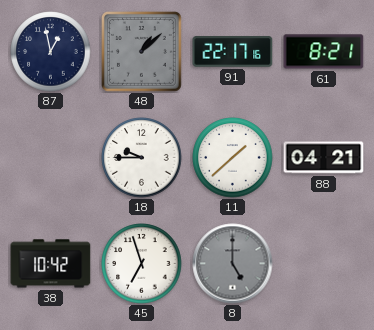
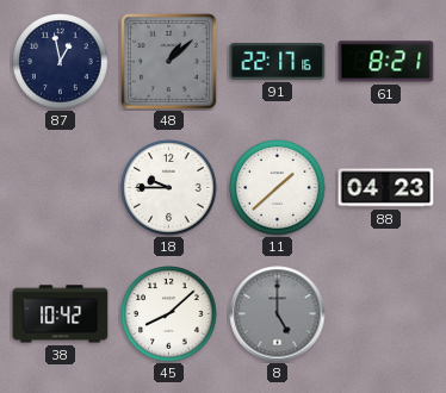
88: 04:21 -> 04:23
45: 6:57 -> 8:08
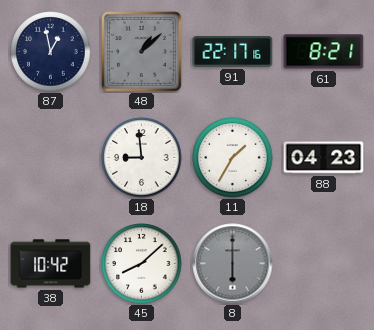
18: 9:45 -> 8:59
11: 1:38 -> 1:35
8: 5:00 -> 6:00
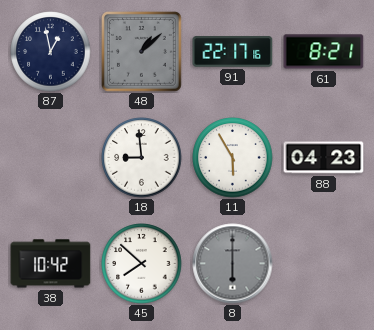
11: 1:35 -> 5:55
45: 8:08 -> 7:52
